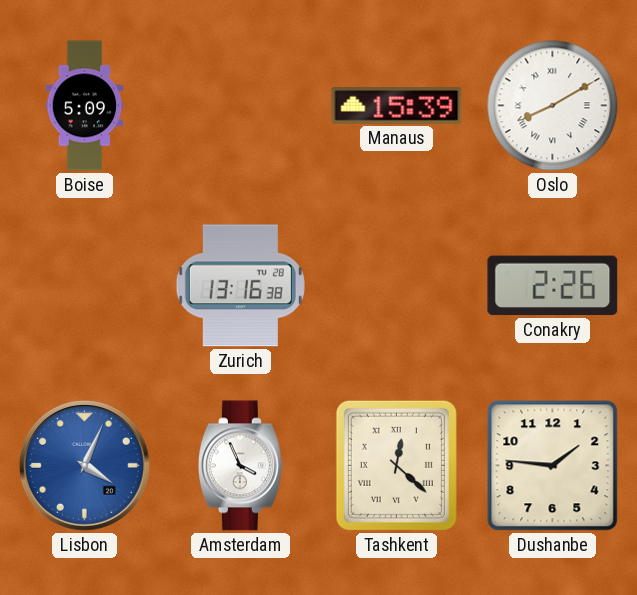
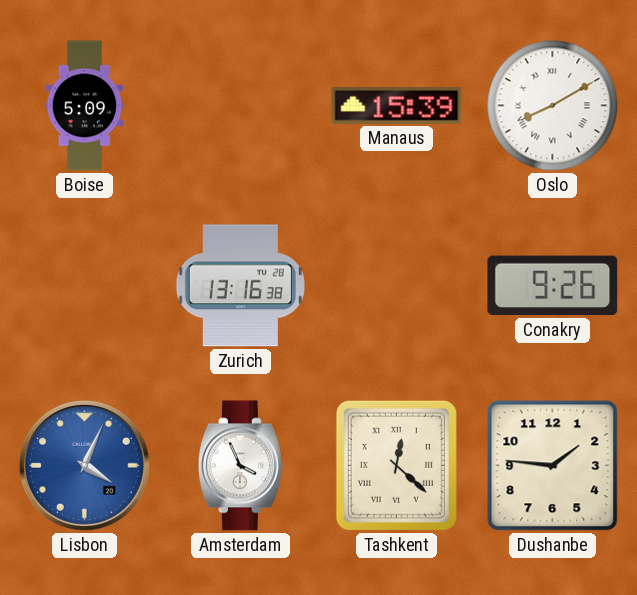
Conakry: 2:26 -> 9:26
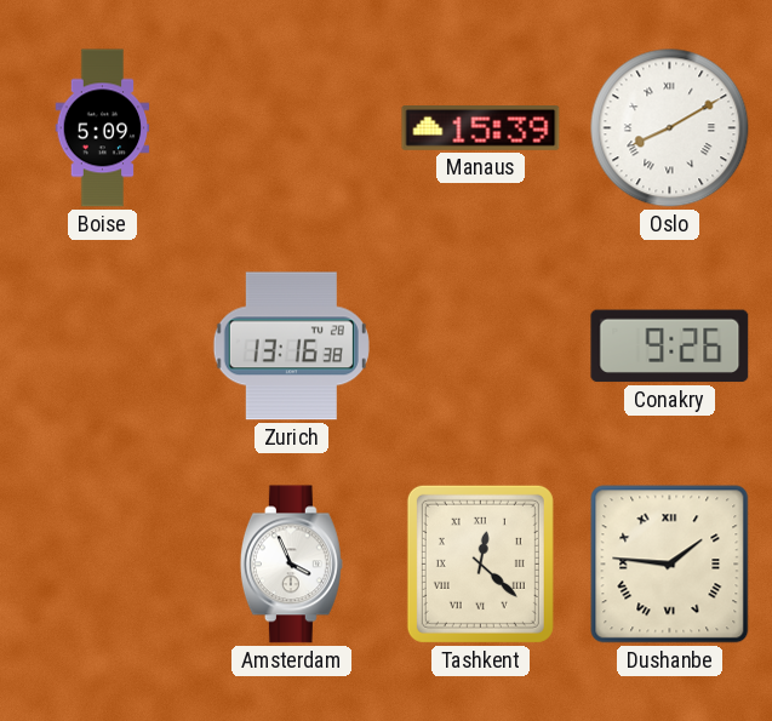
Lisbon: 4:04 -> none
Dushanbe numerals: Arabic -> Roman
